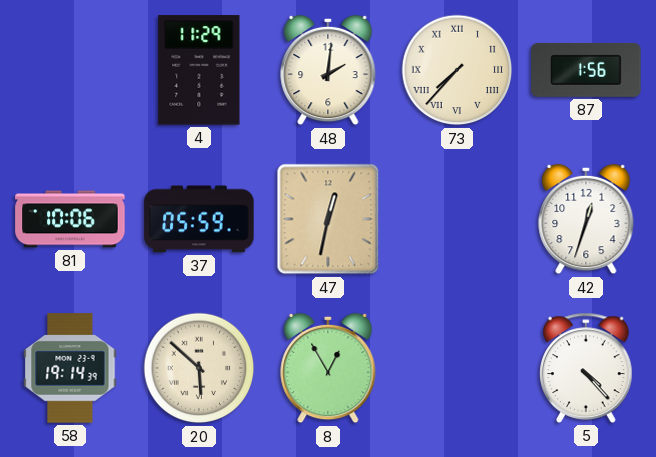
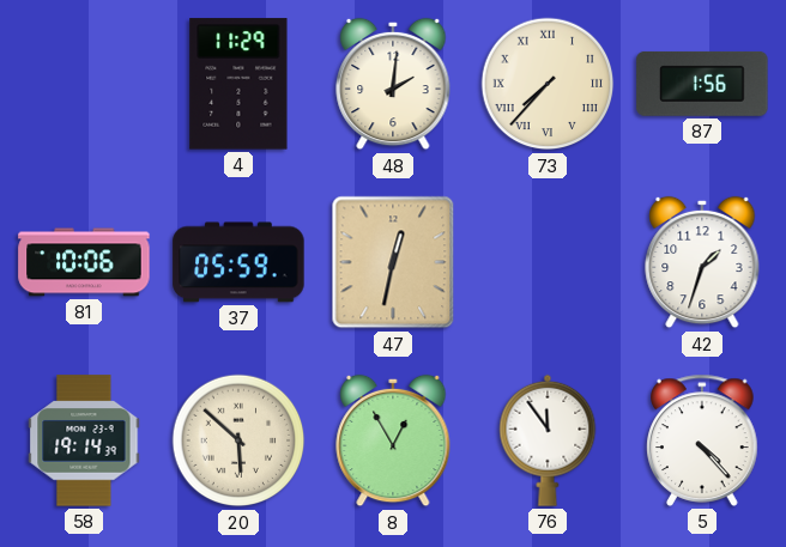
42: 12:33 -> 1:33
76: none -> 11:54
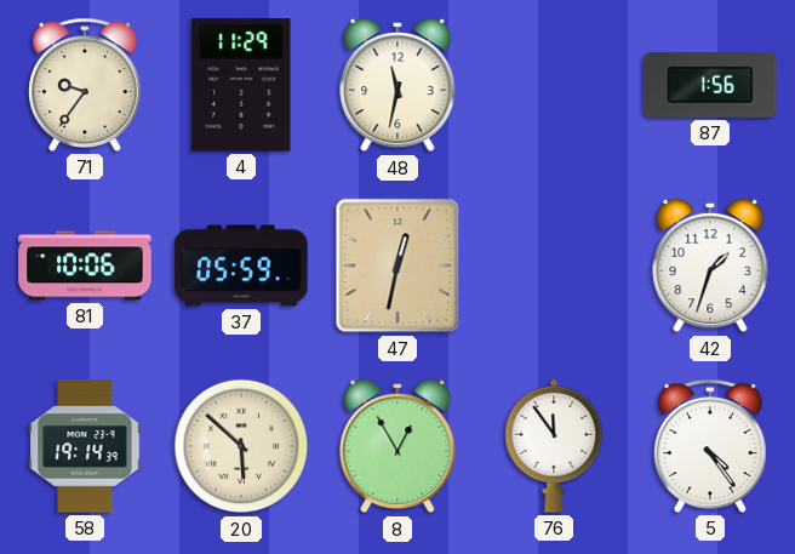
71: none -> 9:36
48: 2:01 -> 11:32
73: 7:37 -> none
5: 4:23 -> 4:24
